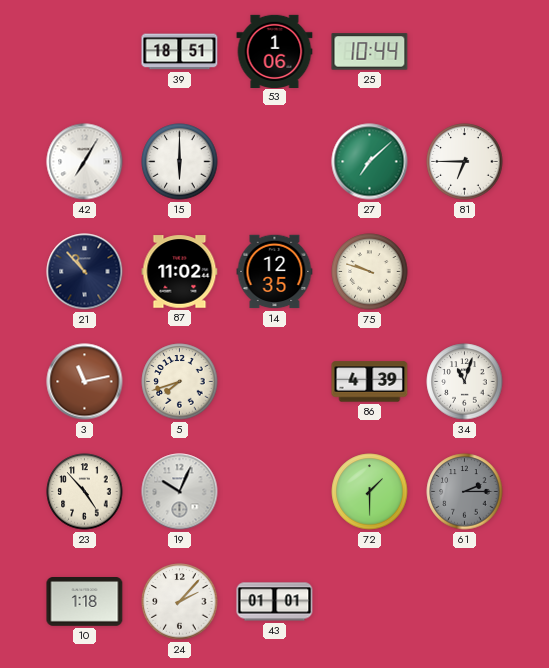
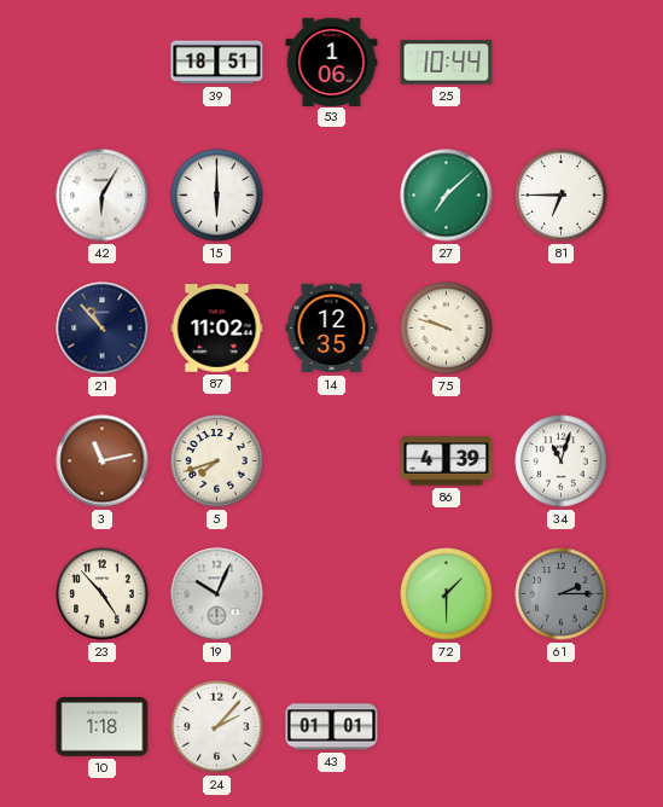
42: 7:05 -> 6:05
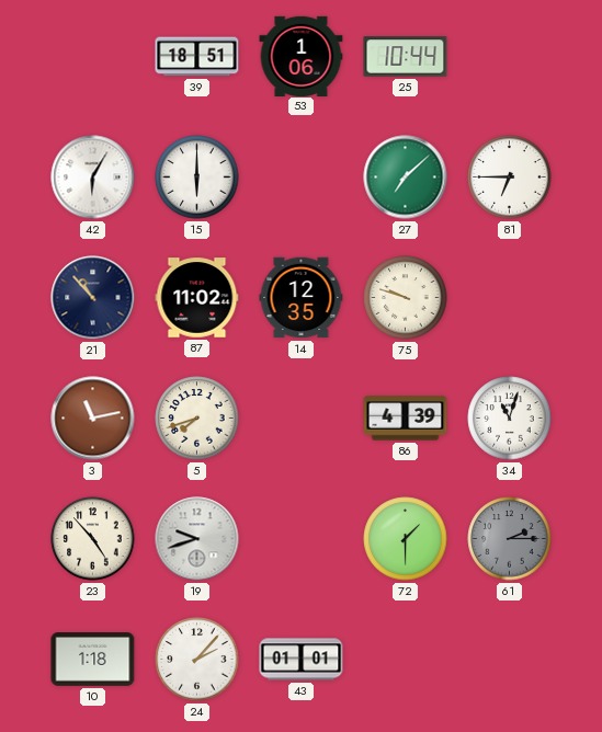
19: 10:04 -> 9:42
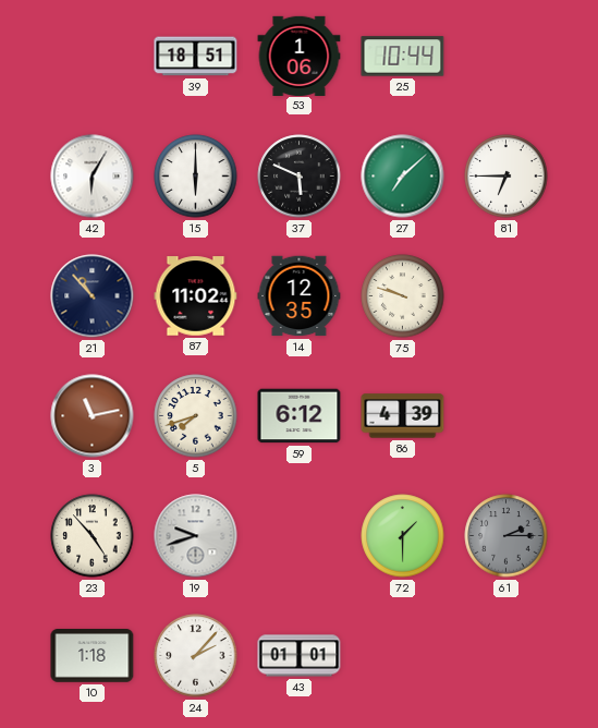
37: none -> 5:49
59: none -> 6:12
34: 11:03 -> none
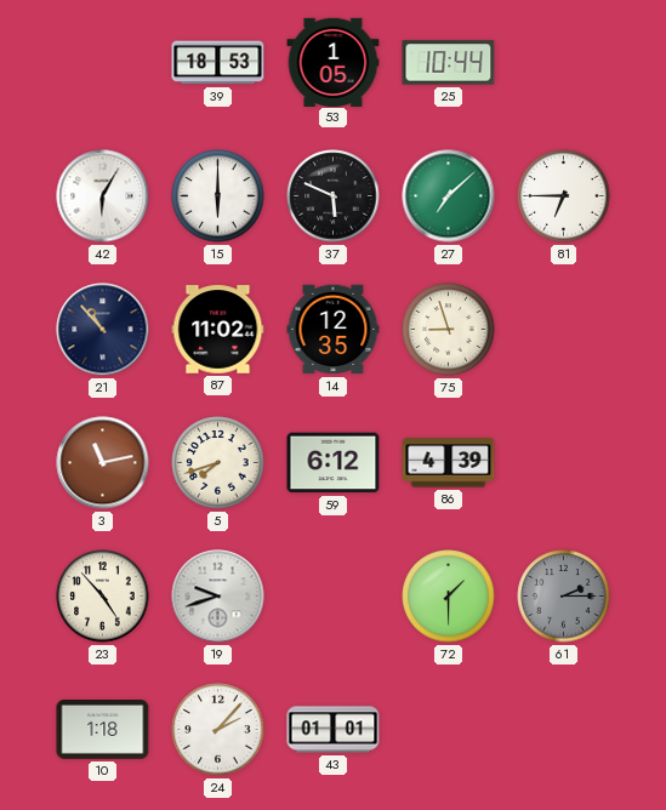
39: 18:51 -> 18:53
53: 1:06 -> 1:05
75: 9:48 -> 8:57
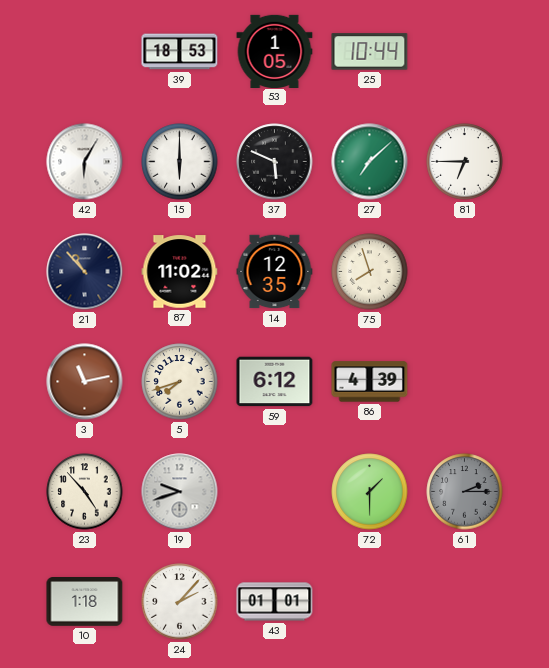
75: 8:57 -> 7:57
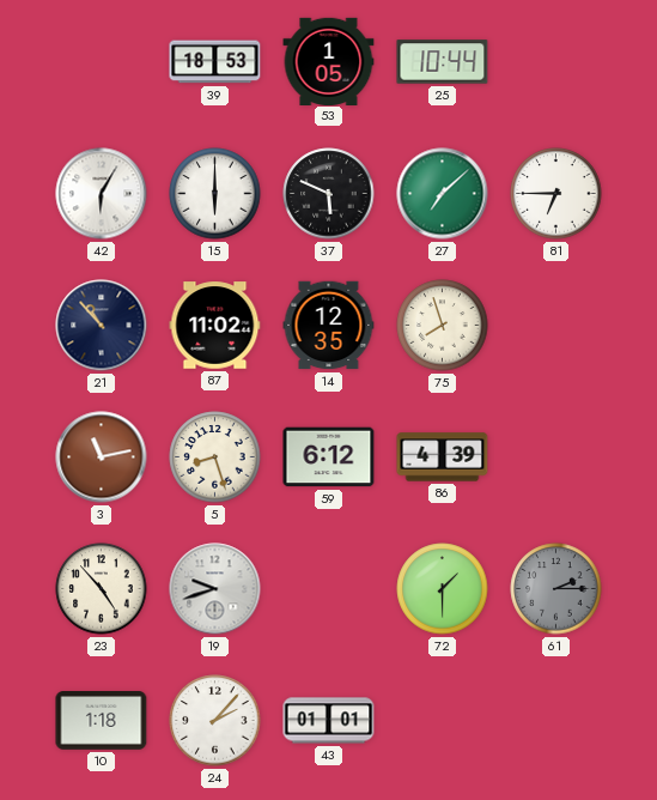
5: 7:42 -> 8:27
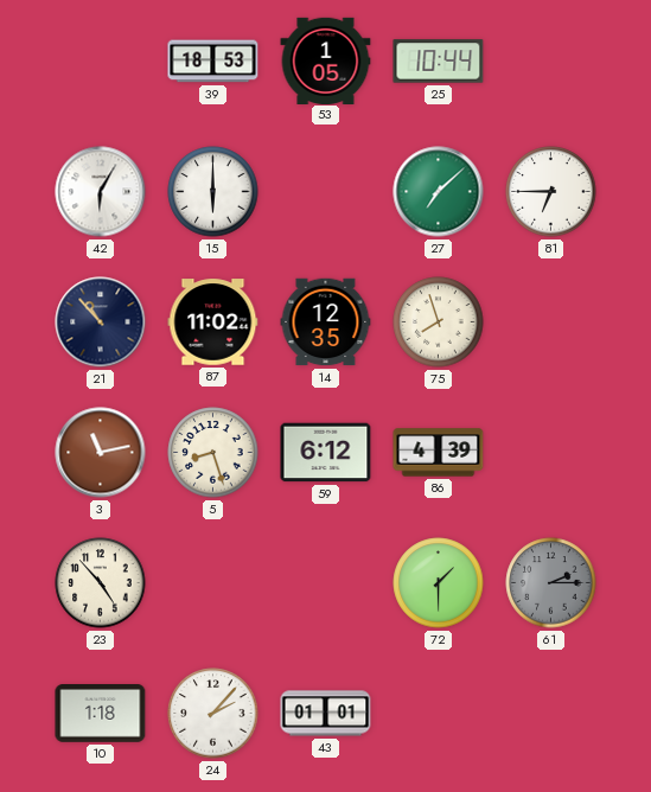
37: 5:49 -> none
19: 9:42 -> none
